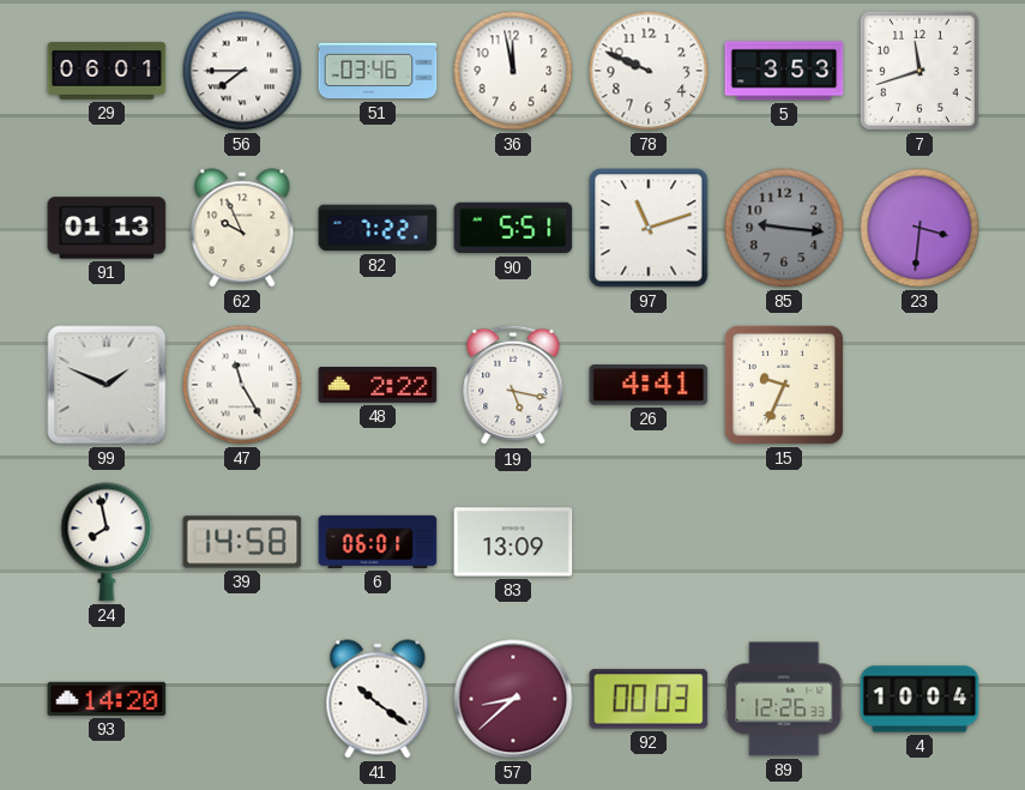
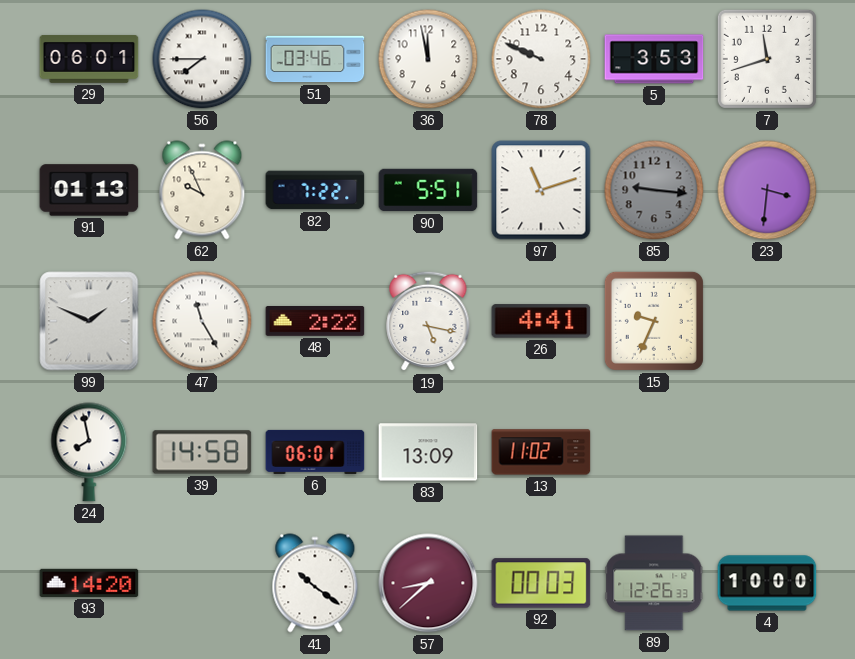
13: none -> 11:02
4: 10:04 -> 10:00
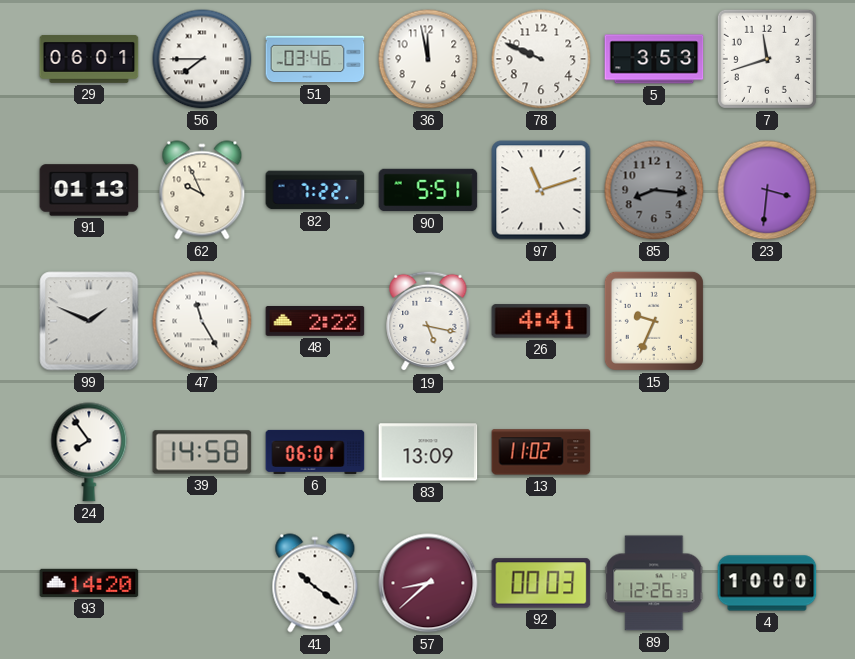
85: 9:16 -> 8:16
24: 7:58 -> 7:54
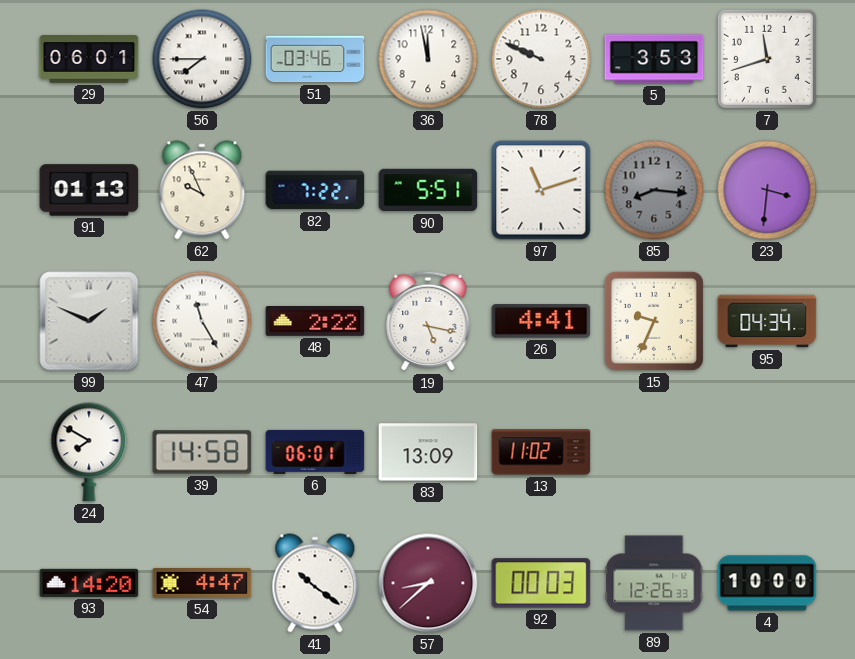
95: none -> 04:34
24: 7:54 -> 7:50
54: none -> 4:47
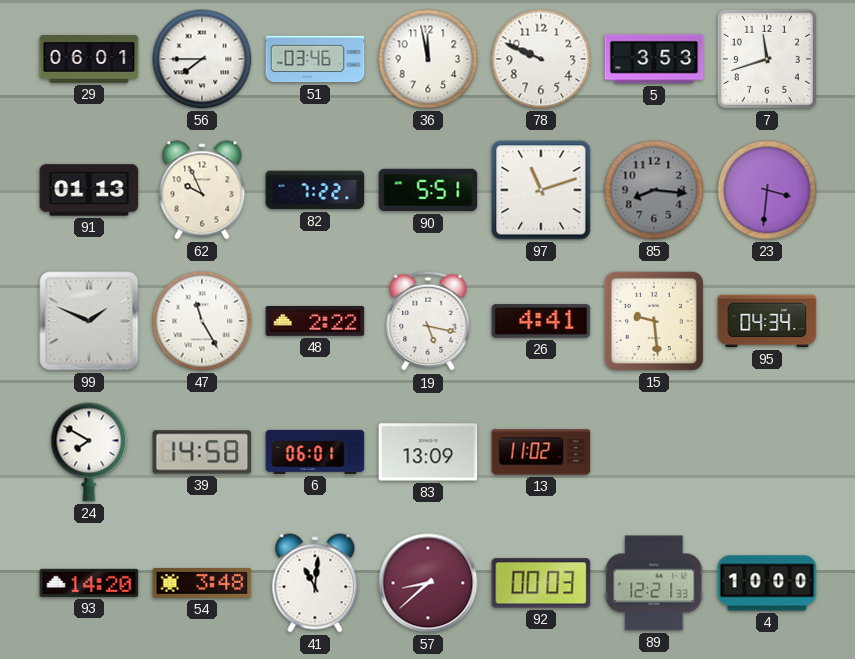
15: 9:34 -> 9:29
54: 4:47 -> 3:48
41: 10:21 -> 11:01
89: 12:26 -> 12:21
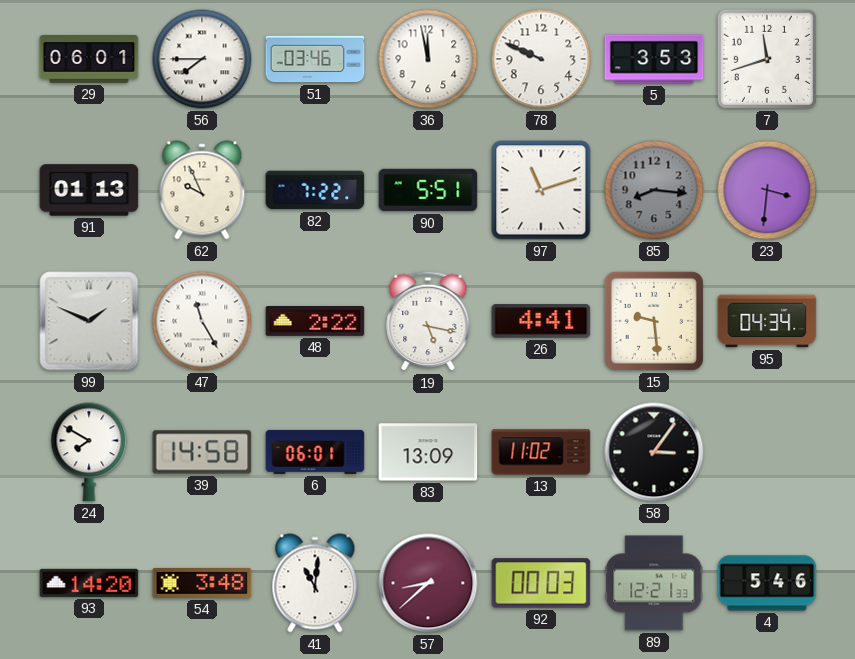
58: none -> 3:06
4: 10:00 -> 5:46
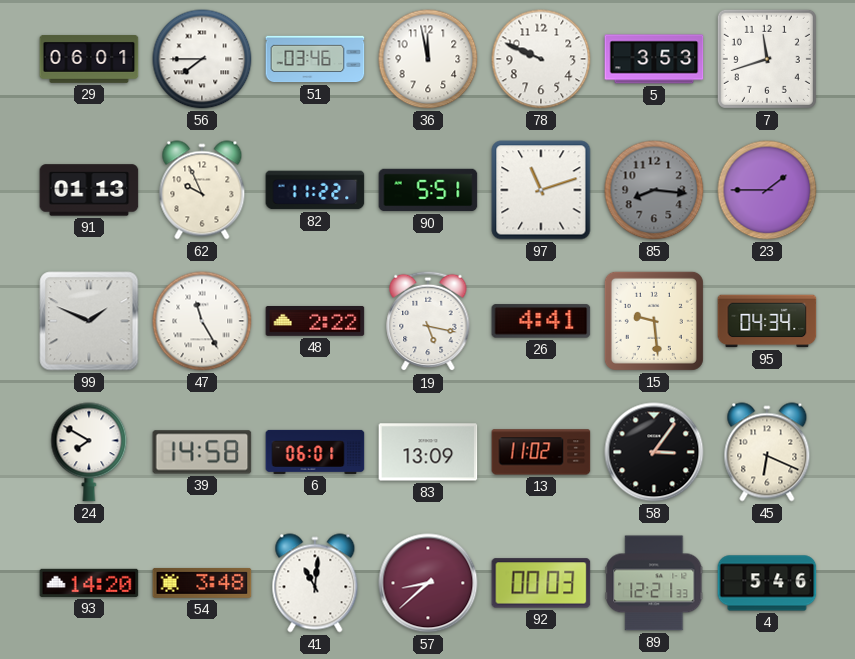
82: 7:22 -> 11:22
23: 3:31 -> 1:45
45: none -> 6:19
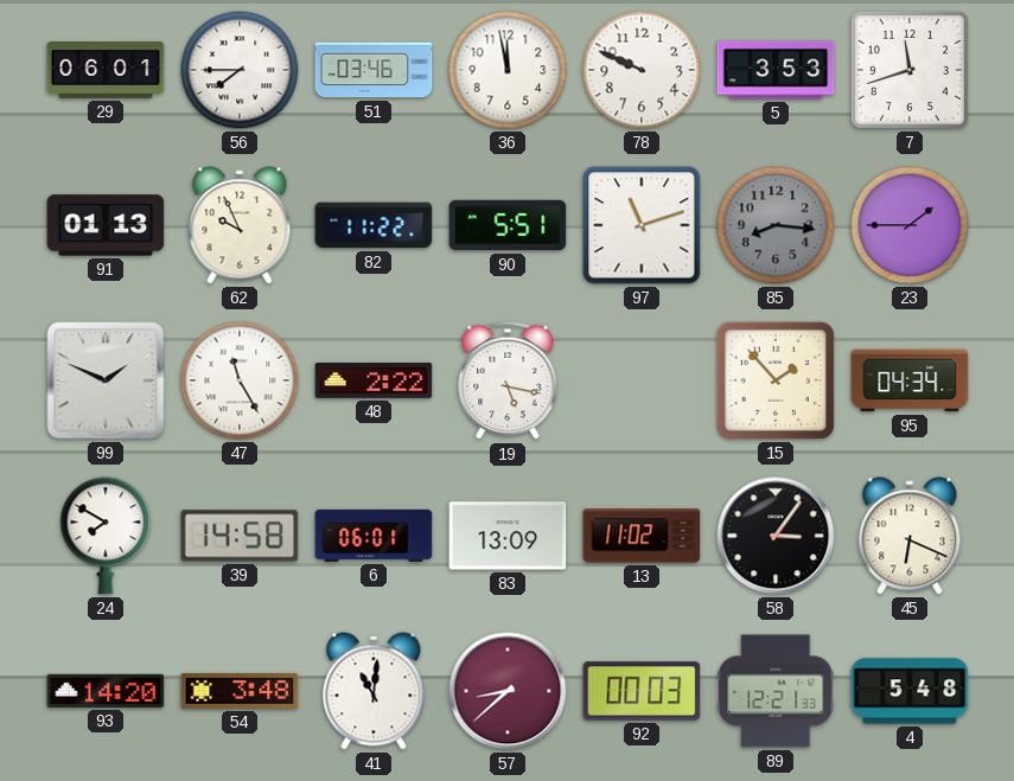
26: 4:41 -> none
15: 9:29 -> 1:53
4: 5:46 -> 5:48
